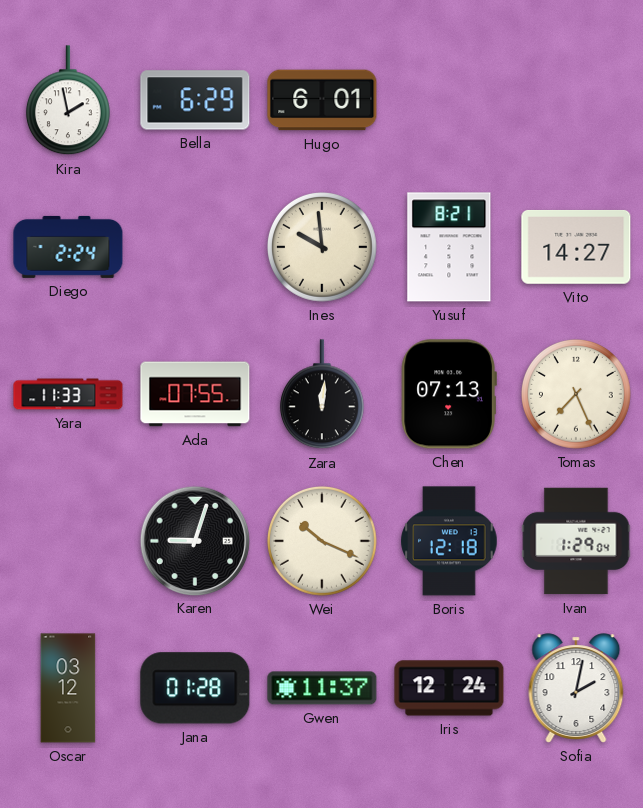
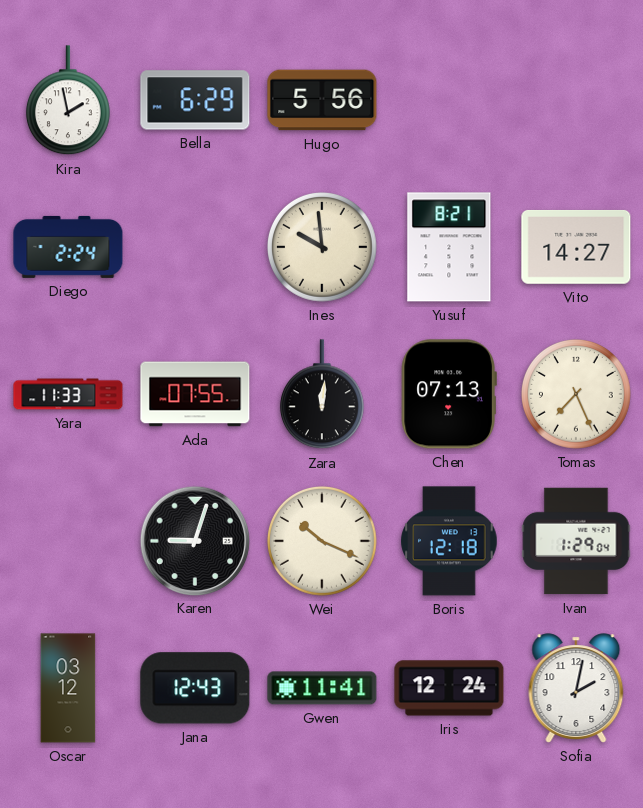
Hugo: 6:01 -> 5:56
Jana: 01:28 -> 12:43
Gwen: 11:37 -> 11:41
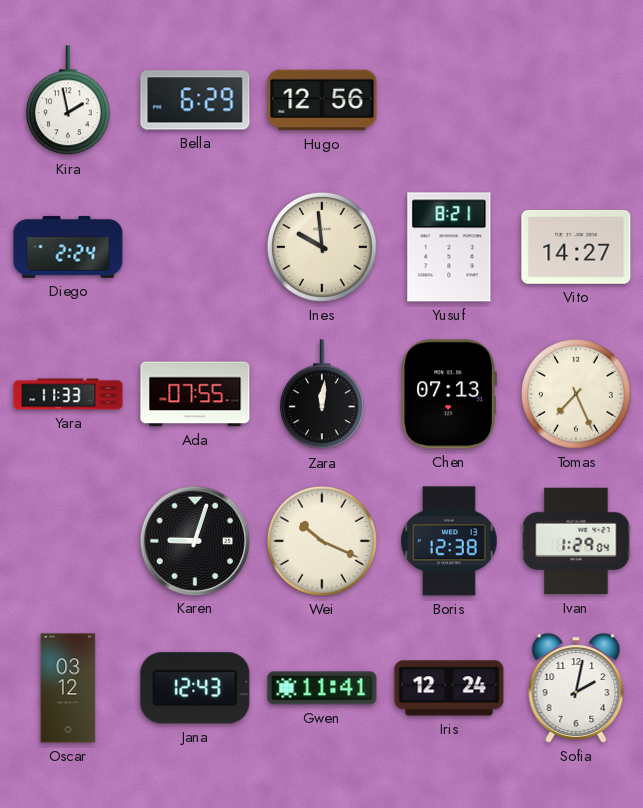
Hugo: 5:56 -> 12:56
Boris: 12:18 -> 12:38
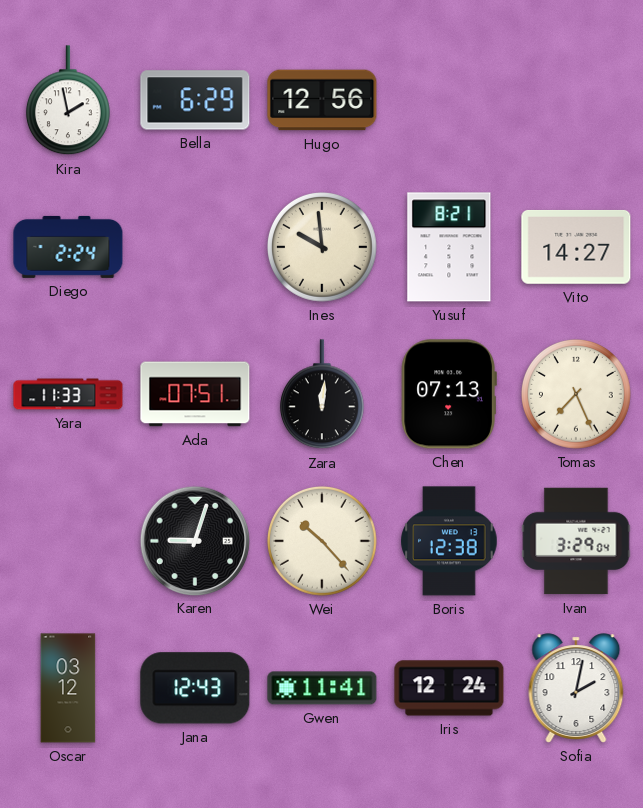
Ada: 07:55 -> 07:51
Wei: 10:19 -> 10:23
Ivan: 1:29 -> 3:29
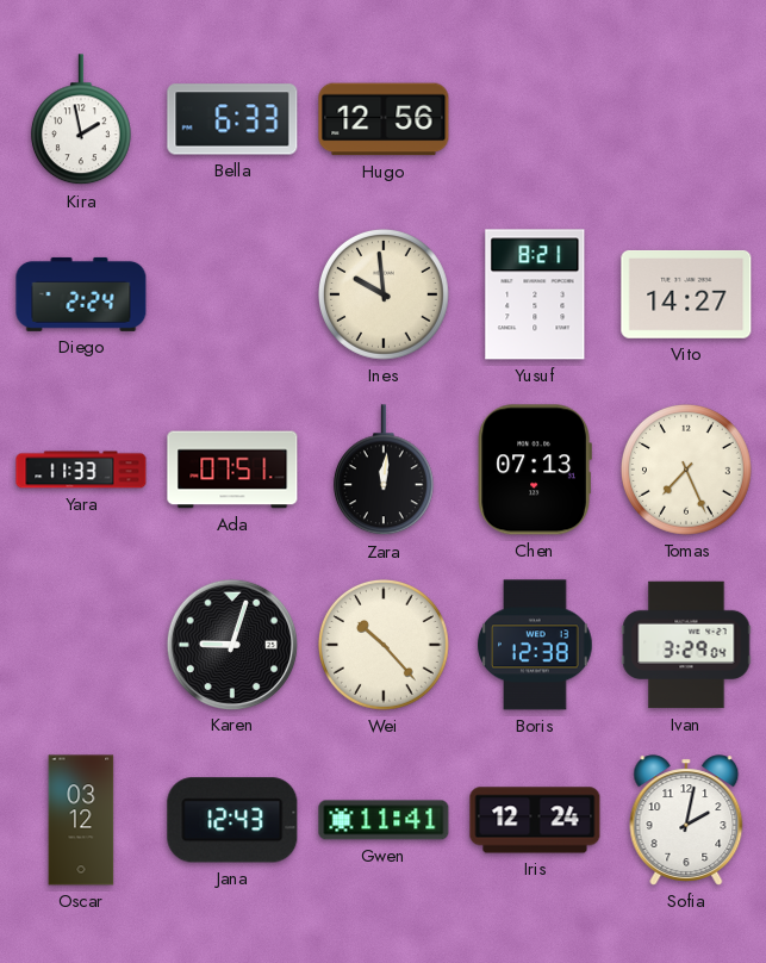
Bella: 6:29 -> 6:33
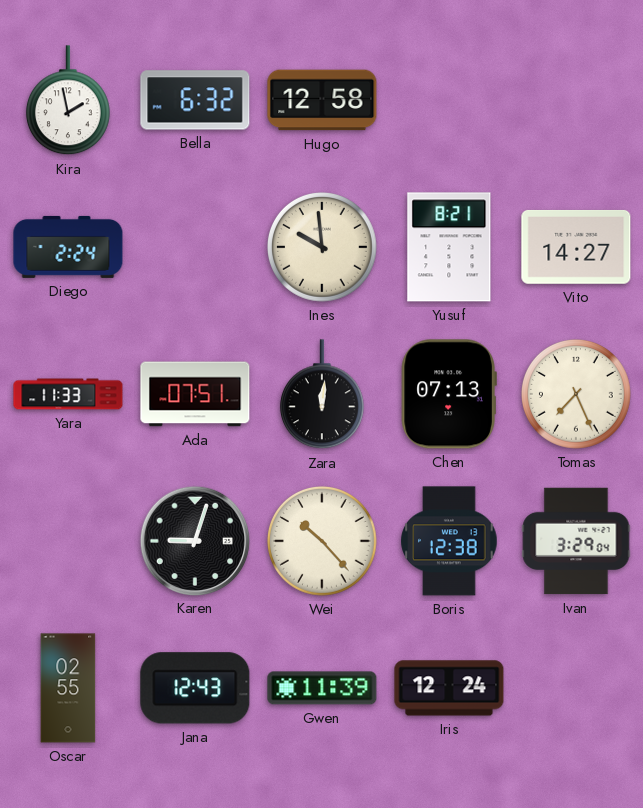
Bella: 6:33 -> 6:32
Hugo: 12:56 -> 12:58
Oscar: 03:12 -> 02:55
Gwen: 11:41 -> 11:39
Sofia: 2:02 -> none
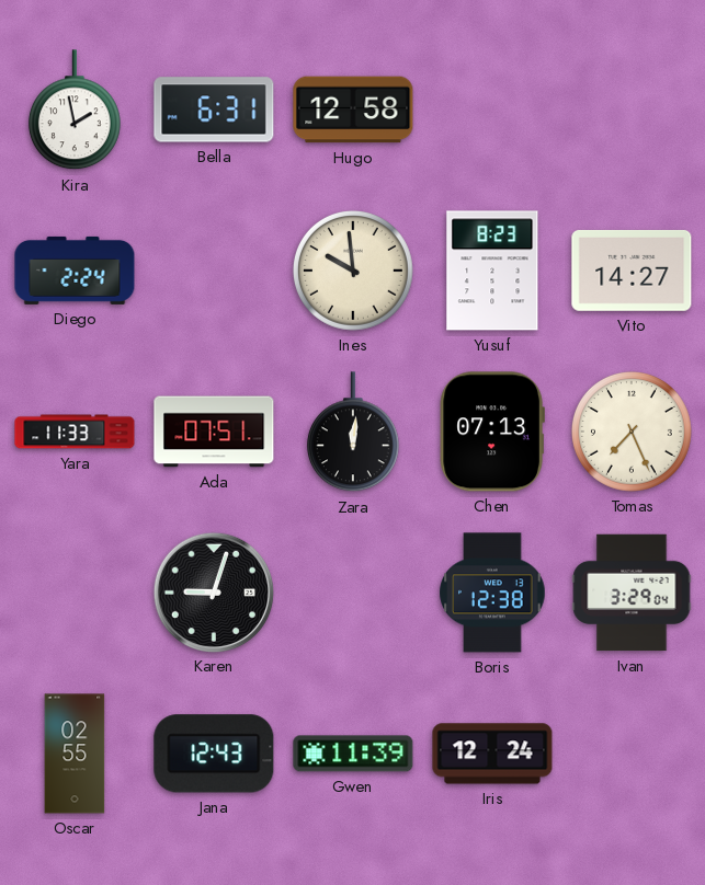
Bella: 6:32 -> 6:31
Yusuf: 8:21 -> 8:23
Wei: 10:23 -> none
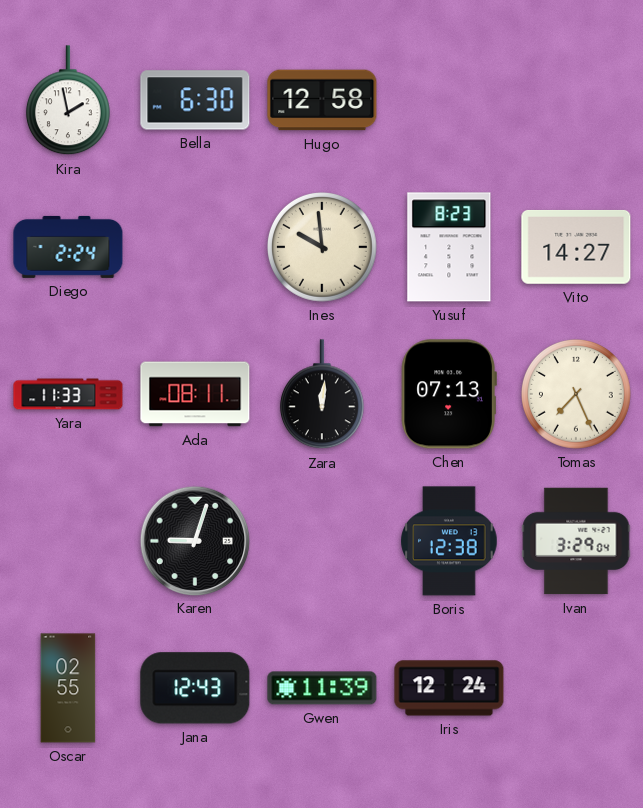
Bella: 6:31 -> 6:30
Ada: 07:51 -> 08:11
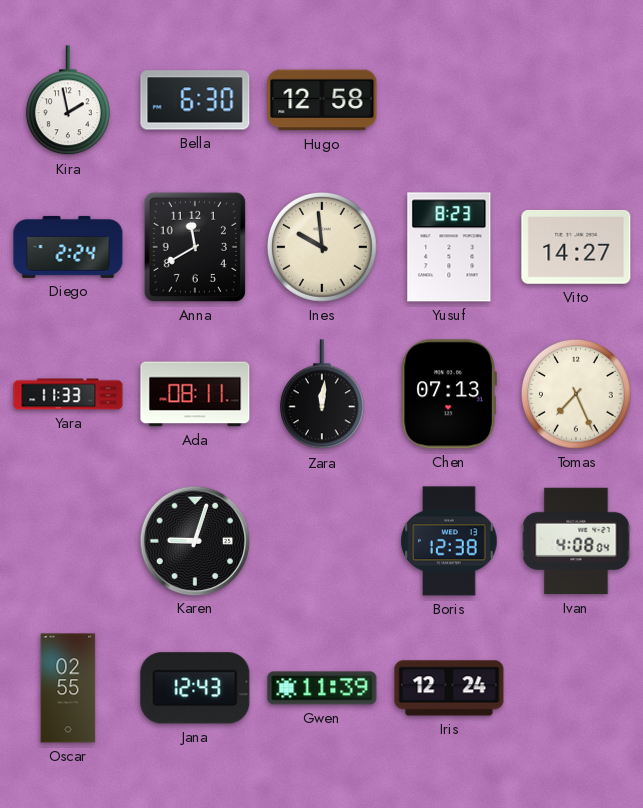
Anna: none -> 11:40
Ivan: 3:29 -> 4:08
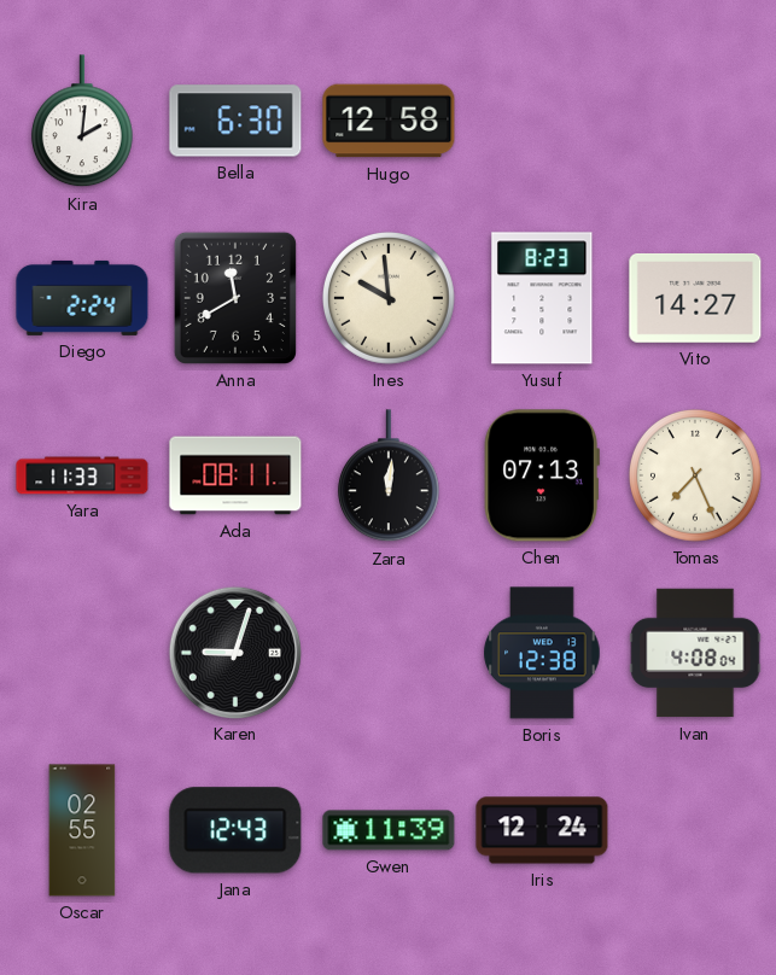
Kira: 1:58 -> 2:01
